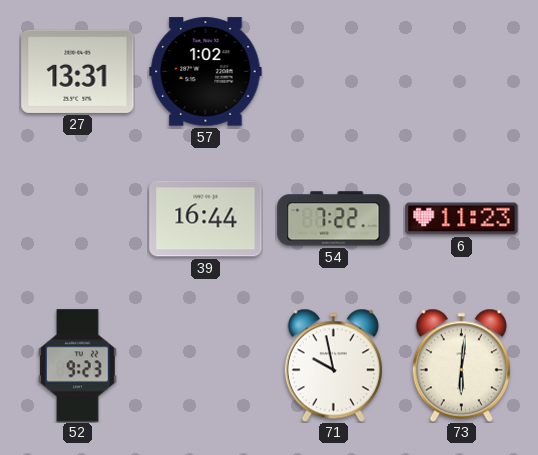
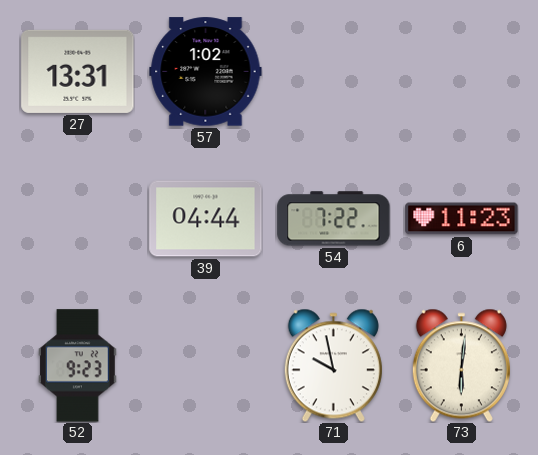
39: 16:44 -> 04:44
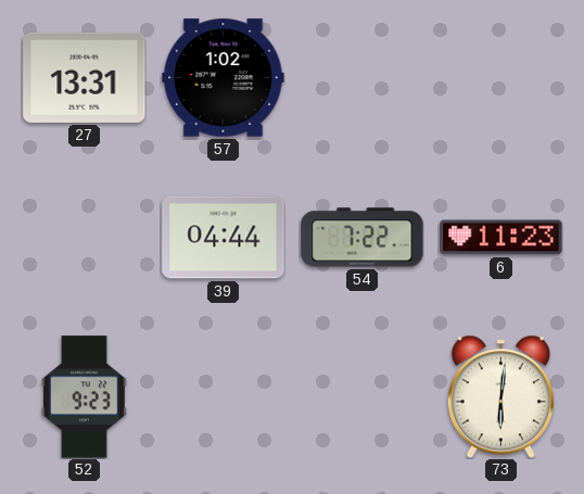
71: 9:58 -> none
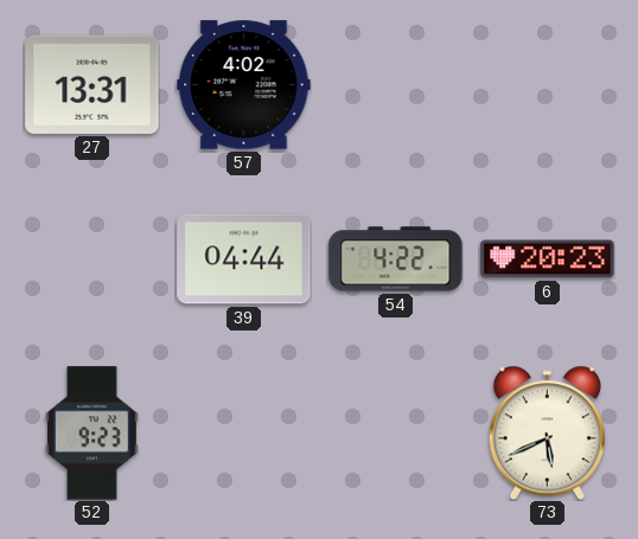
57: 1:02 -> 4:02
54: 7:22 -> 4:22
6: 11:23 -> 20:23
73: 6:01 -> 5:41
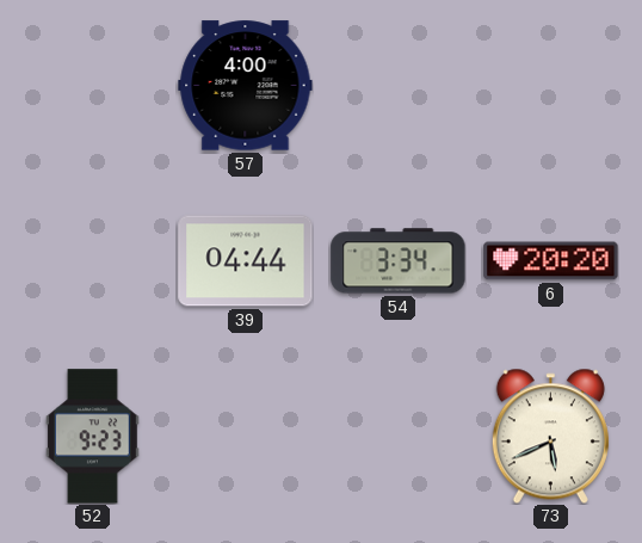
27: 13:31 -> none
57: 4:02 -> 4:00
54: 4:22 -> 3:34
6: 20:23 -> 20:20
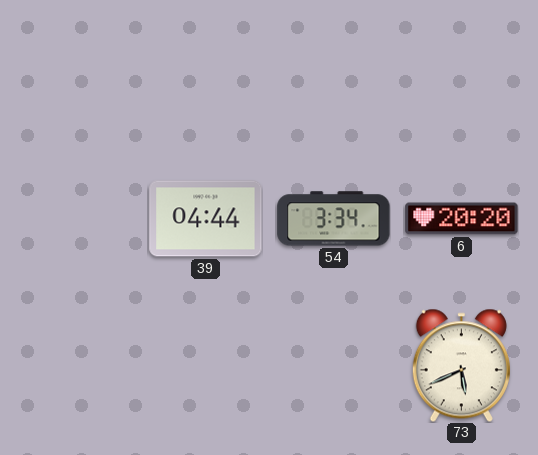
57: 4:00 -> none
52: 9:23 -> none
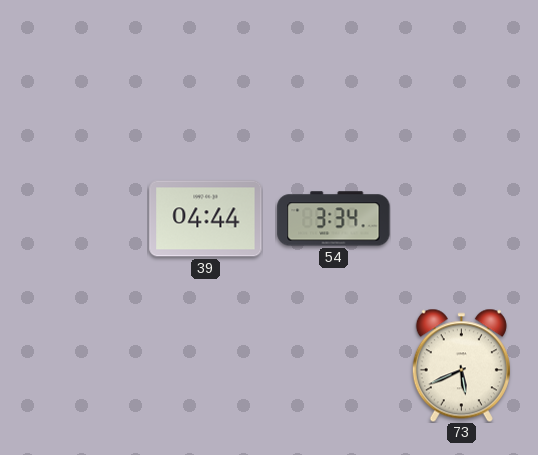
6: 20:20 -> none
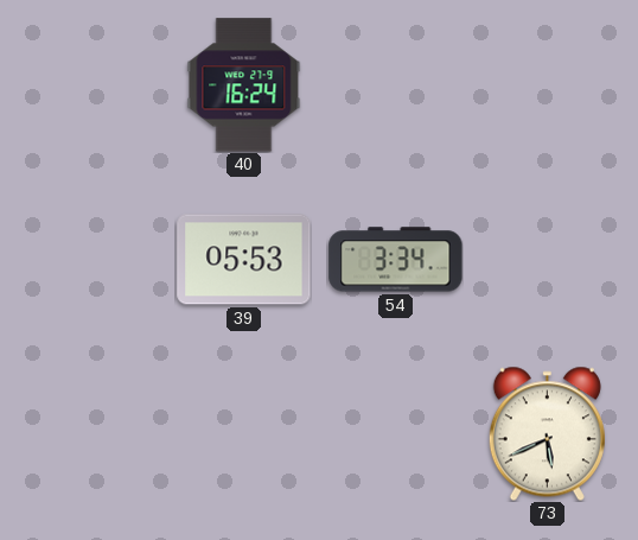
40: none -> 16:24
39: 04:44 -> 05:53
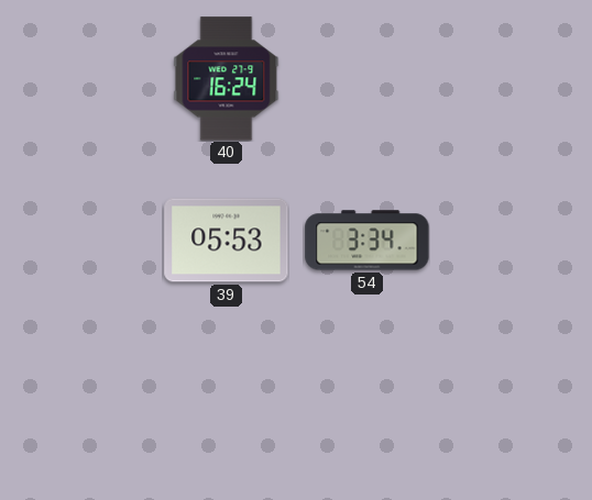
73: 5:41 -> none
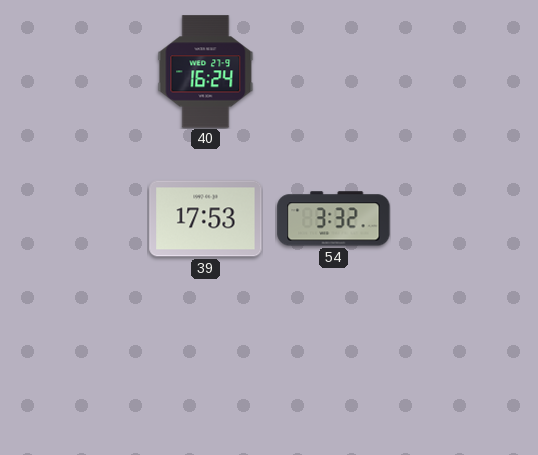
39: 05:53 -> 17:53
54: 3:34 -> 3:32
